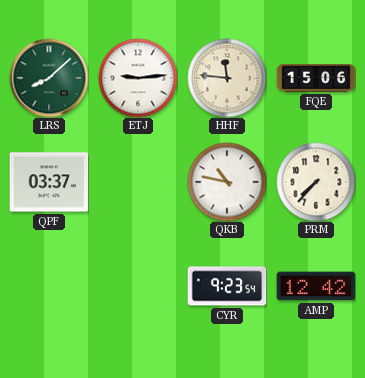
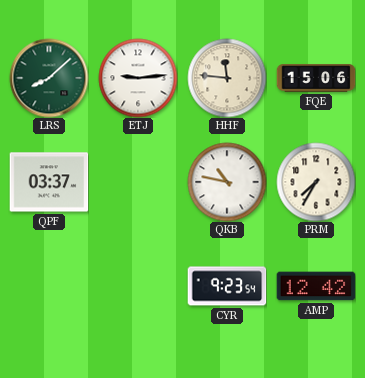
PRM: 7:37 -> 7:35
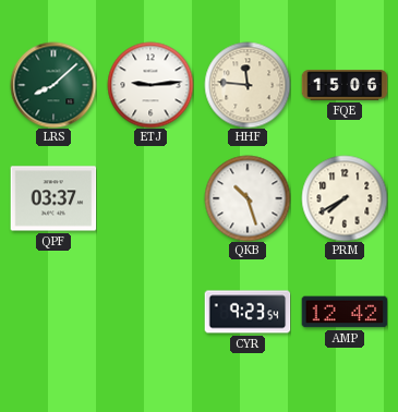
QKB: 10:47 -> 10:27
PRM: 7:35 -> 7:40
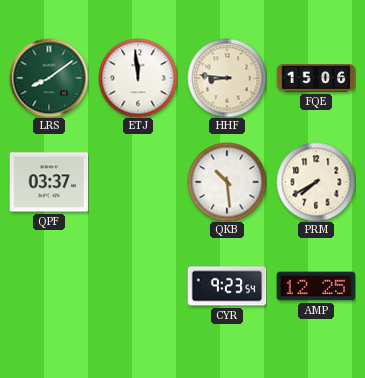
LRS: 8:08 -> 8:09
ETJ: 9:14 -> 11:59
HHF: 11:46 -> 8:46
QKB: 10:27 -> 10:29
AMP: 12:42 -> 12:25
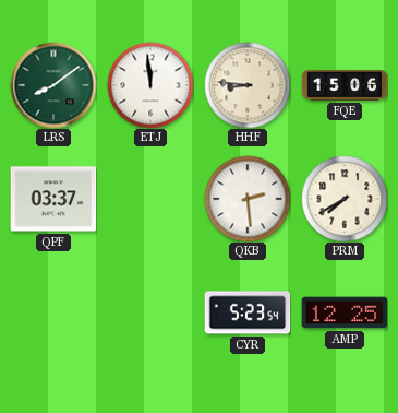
QKB: 10:29 -> 2:29
CYR: 9:23 -> 5:23
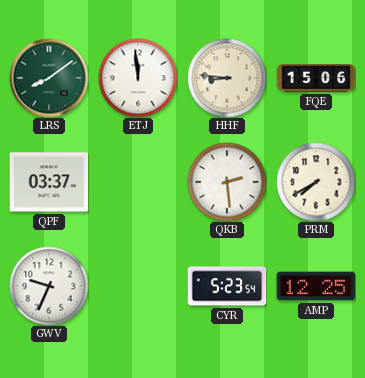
GWV: none -> 9:34
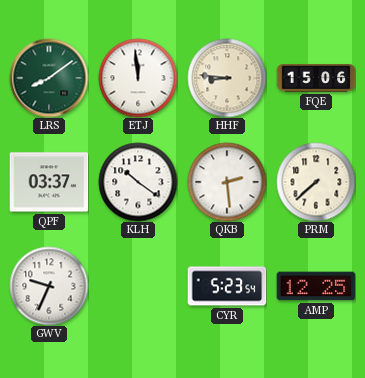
KLH: none -> 10:21
PRM: 7:40 -> 7:38
